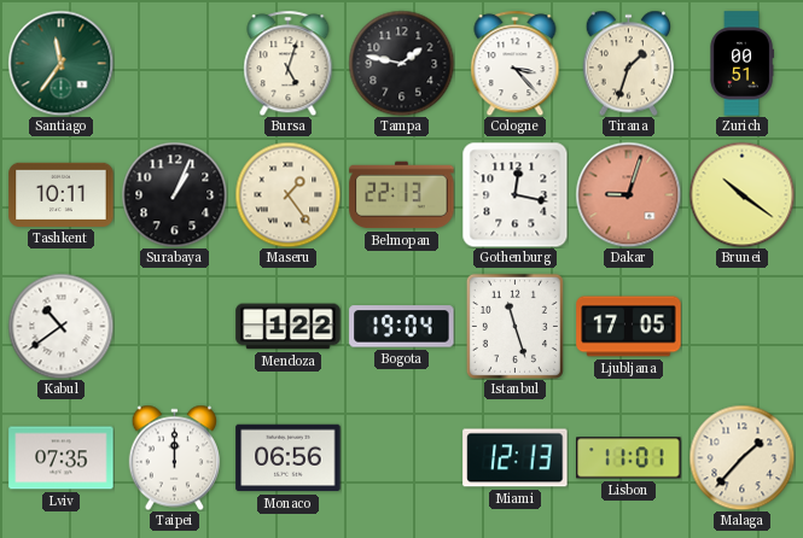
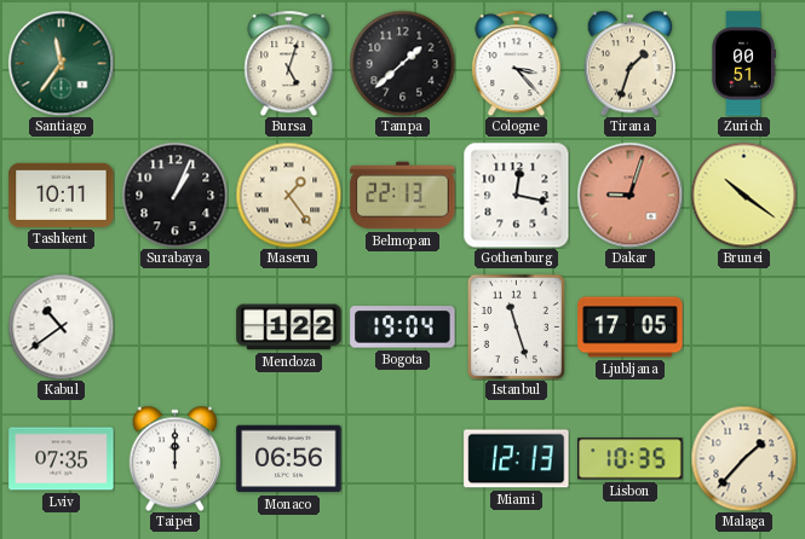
Tampa: 1:47 -> 1:38
Lisbon: 11:01 -> 10:35
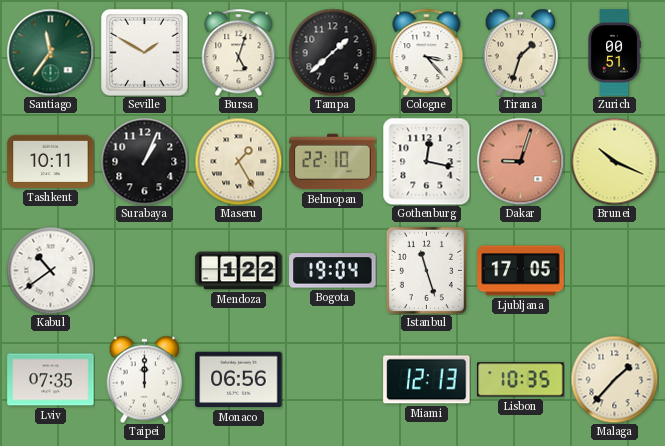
Seville: none -> 1:50
Maseru: 1:24 -> 1:25
Belmopan: 22:13 -> 22:10
Brunei: 10:21 -> 10:19
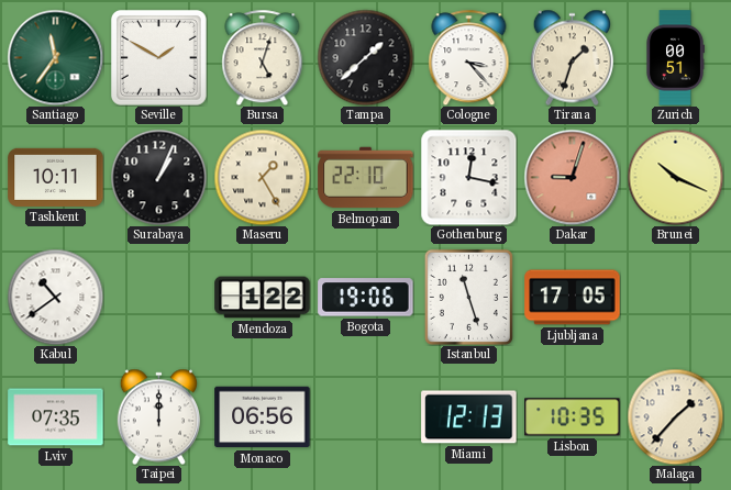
Bogota: 19:04 -> 19:06
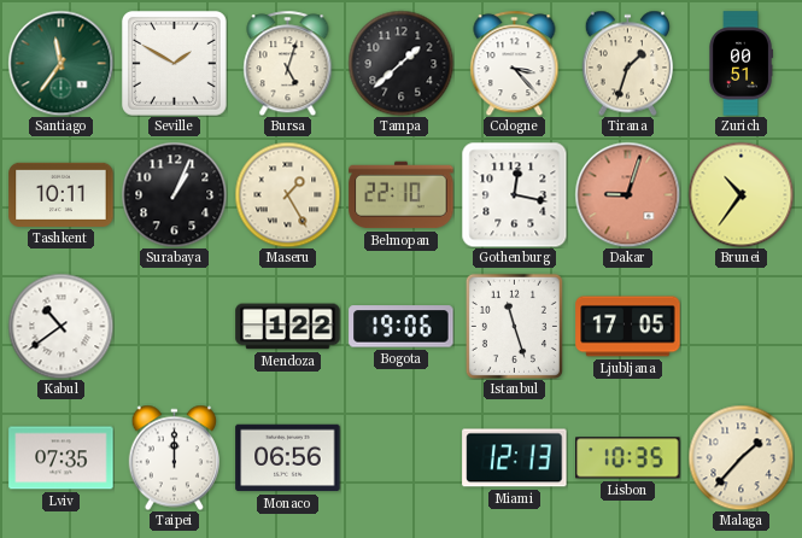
Brunei: 10:19 -> 10:36
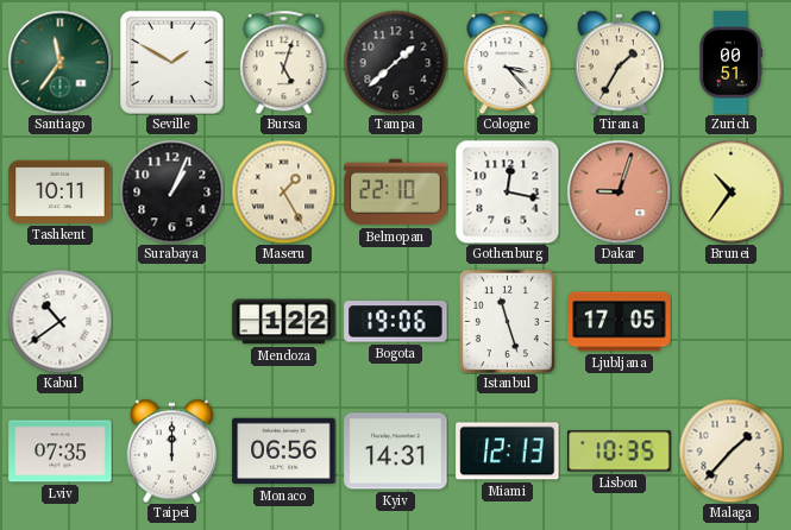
Tirana: 1:33 -> 1:35
Kyiv: none -> 14:31
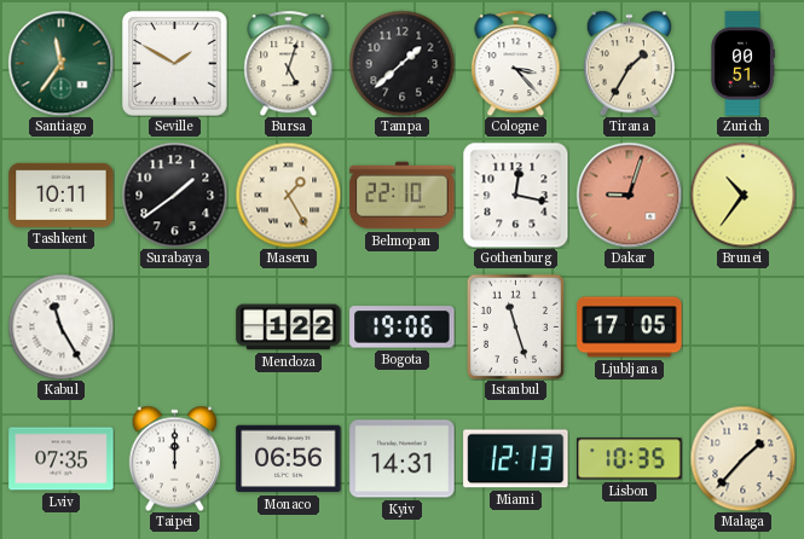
Surabaya: 1:04 -> 1:39
Kabul: 10:39 -> 11:25
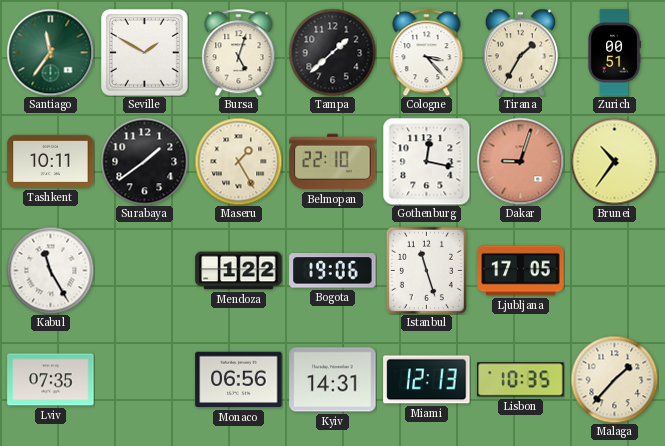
Taipei: 12:00 -> none
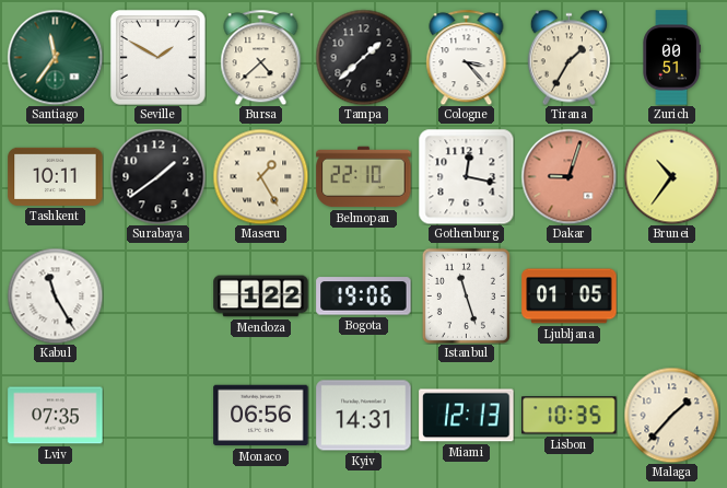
Bursa: 5:03 -> 4:38
Ljubljana: 17:05 -> 01:05
